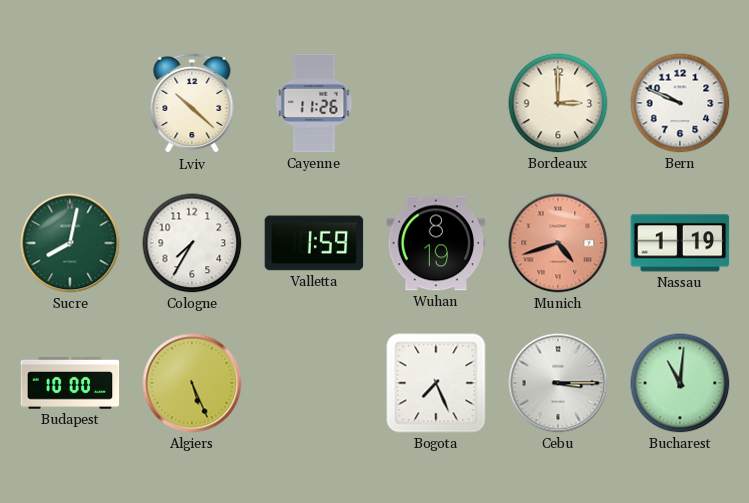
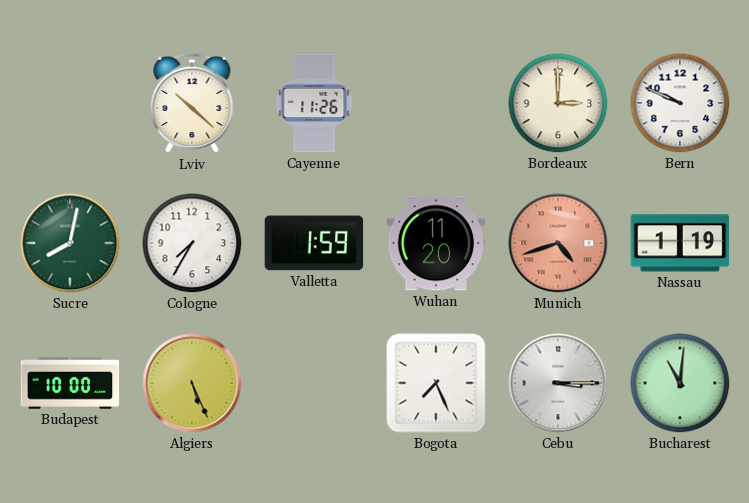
Wuhan: 8:19 -> 11:20
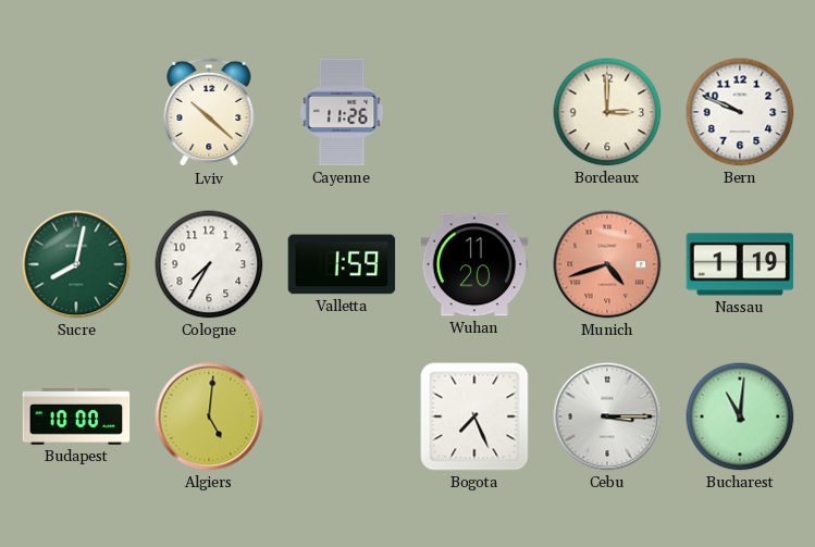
Algiers: 5:26 -> 5:01
